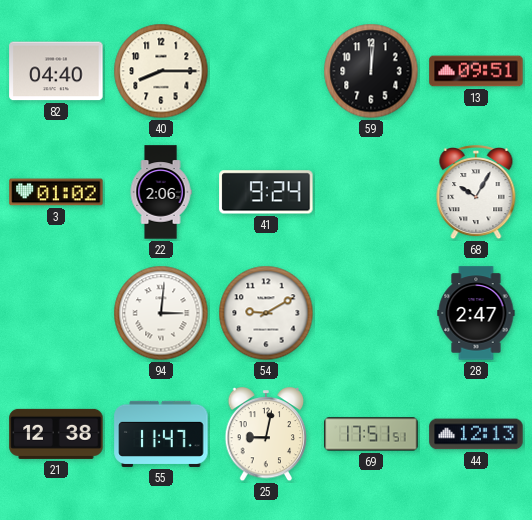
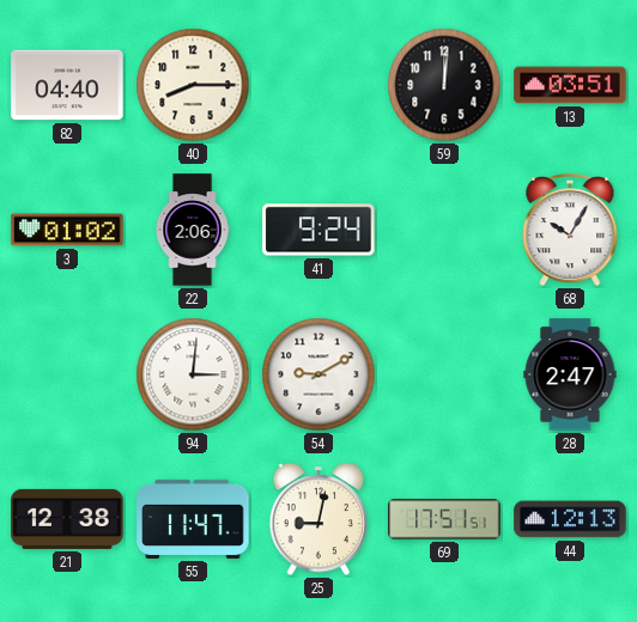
13: 09:51 -> 03:51
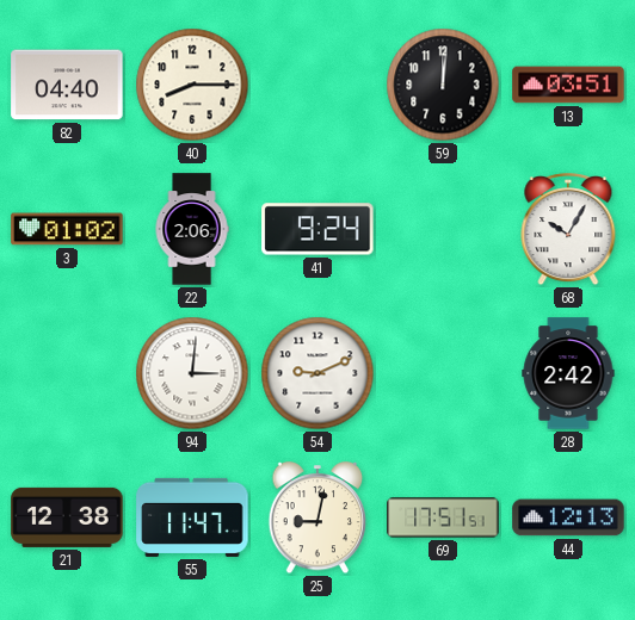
54: 9:10 -> 9:11
28: 2:47 -> 2:42
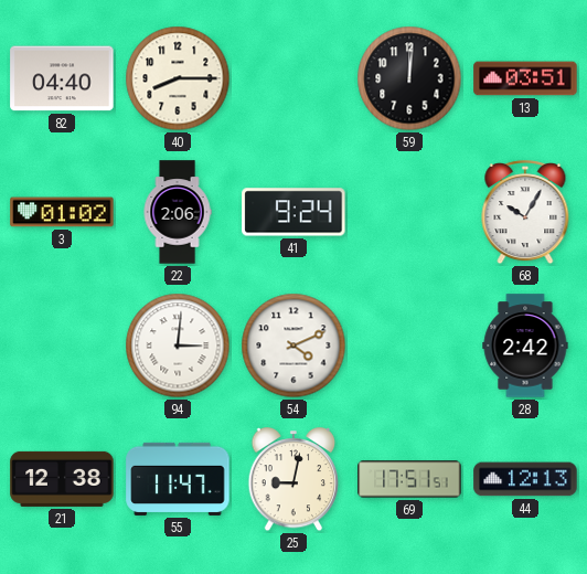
54: 9:11 -> 4:11
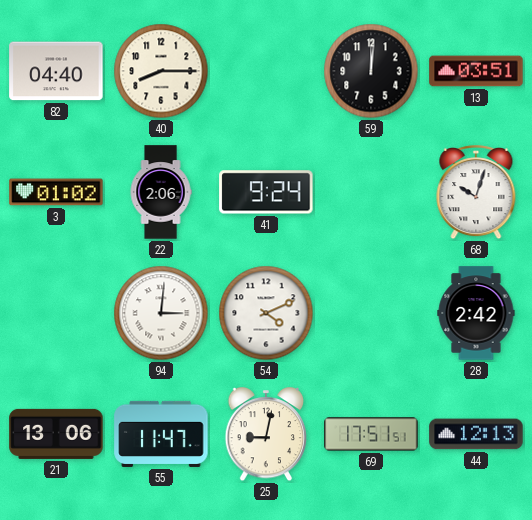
68: 10:05 -> 10:03
21: 12:38 -> 13:06
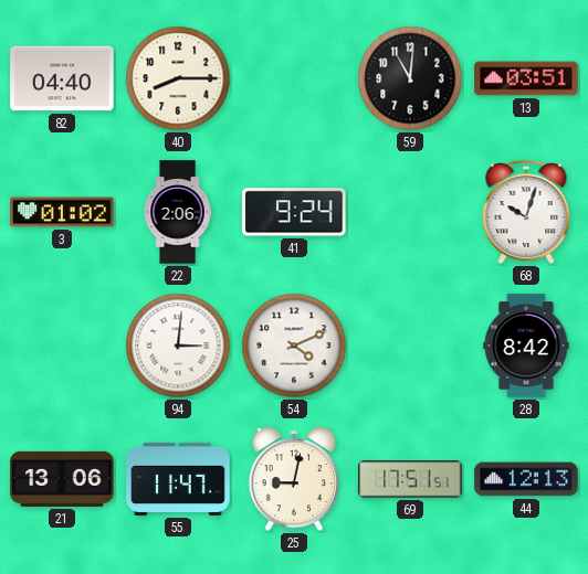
59: 12:01 -> 11:01
28: 2:42 -> 8:42
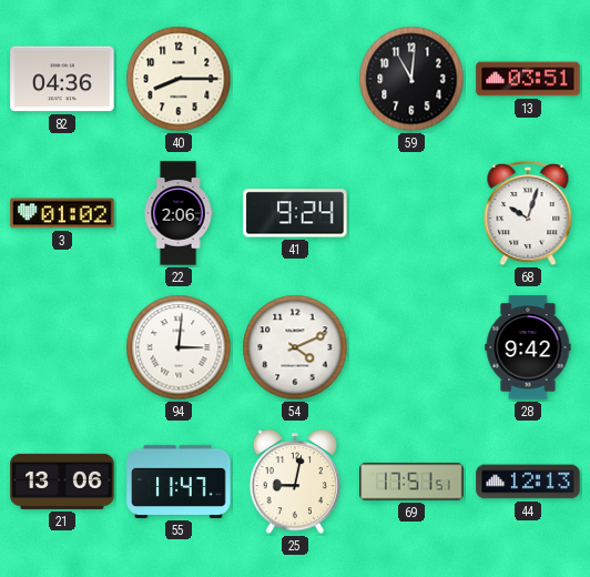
82: 04:40 -> 04:36
28: 8:42 -> 9:42
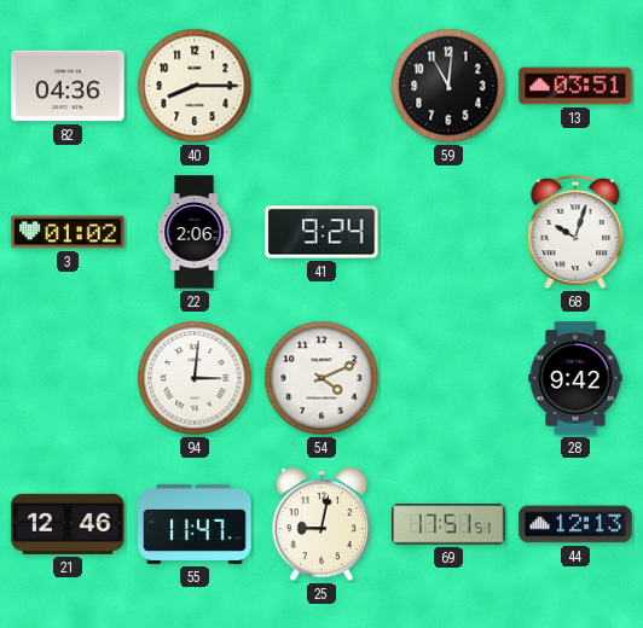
21: 13:06 -> 12:46
